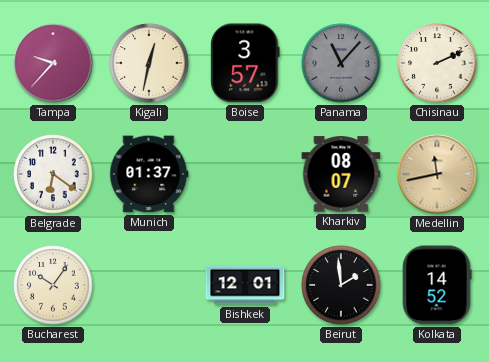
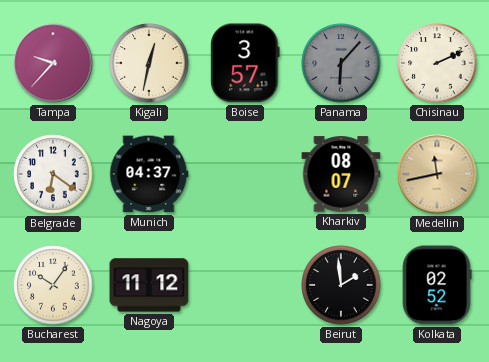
Panama: 11:07 -> 6:07
Munich: 01:37 -> 04:37
Nagoya: none -> 11:12
Bishkek: 12:01 -> none
Kolkata: 14:52 -> 02:52
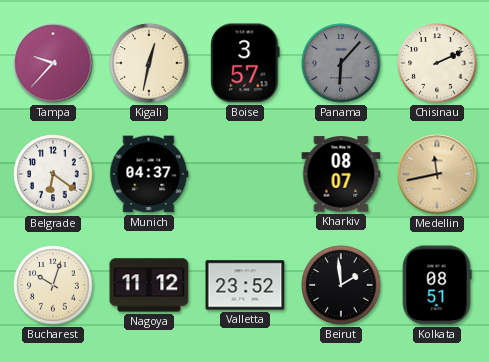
Bucharest: 10:06 -> 10:03
Valletta: none -> 23:52
Kolkata: 02:52 -> 08:51
